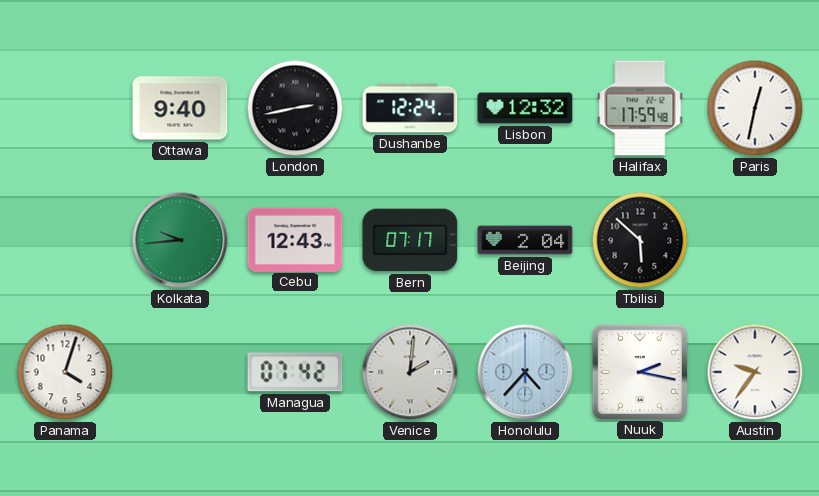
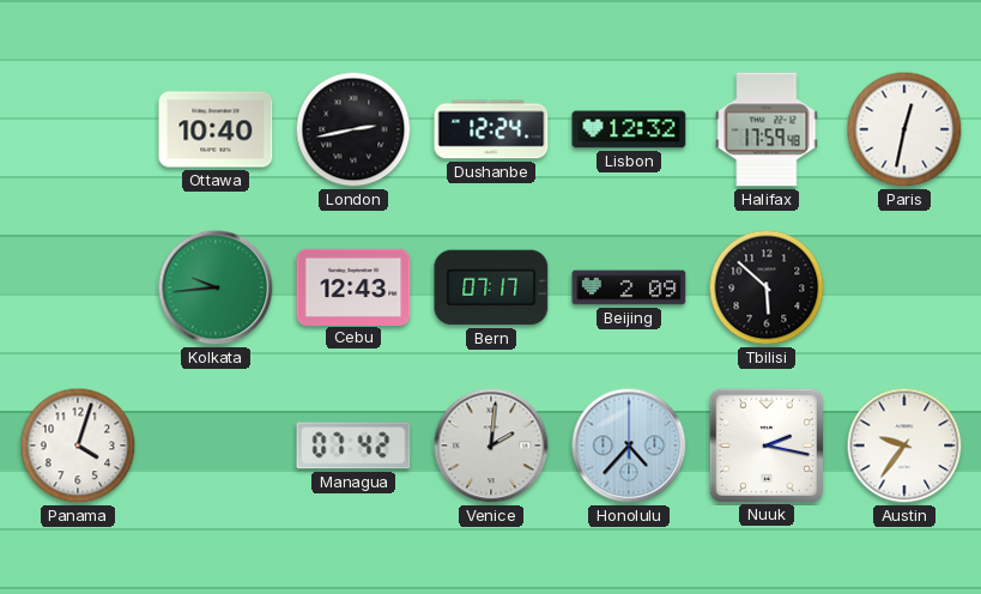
Ottawa: 9:40 -> 10:40
Beijing: 2:04 -> 2:09
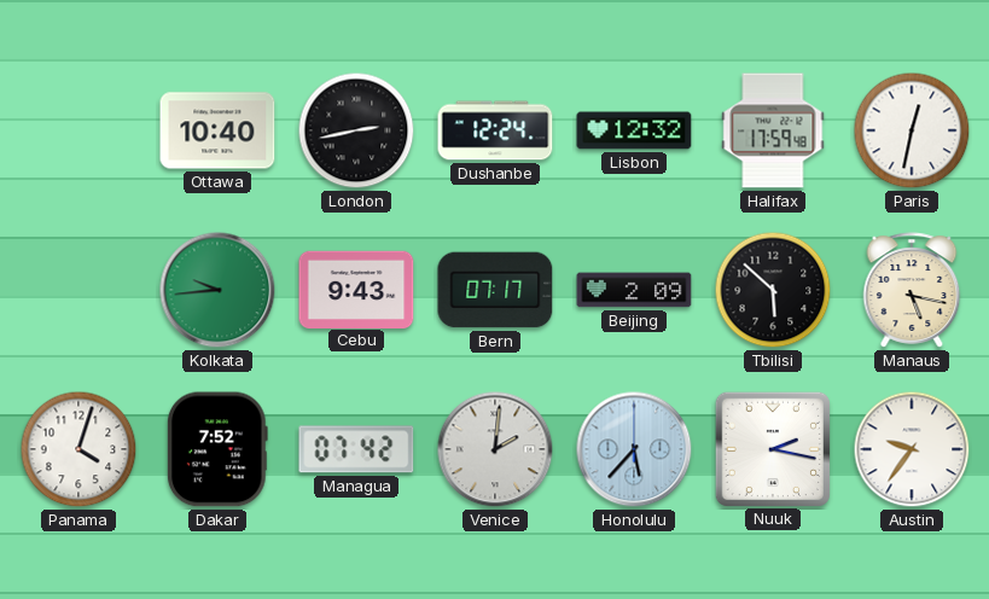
Cebu: 12:43 -> 9:43
Manaus: none -> 5:17
Dakar: none -> 7:52
Honolulu: 4:37 -> 5:37
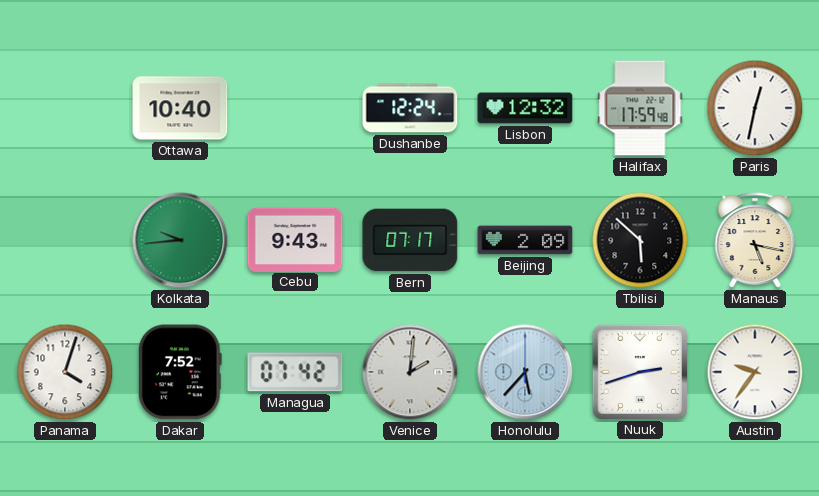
London: 2:43 -> none
Nuuk: 2:17 -> 2:42
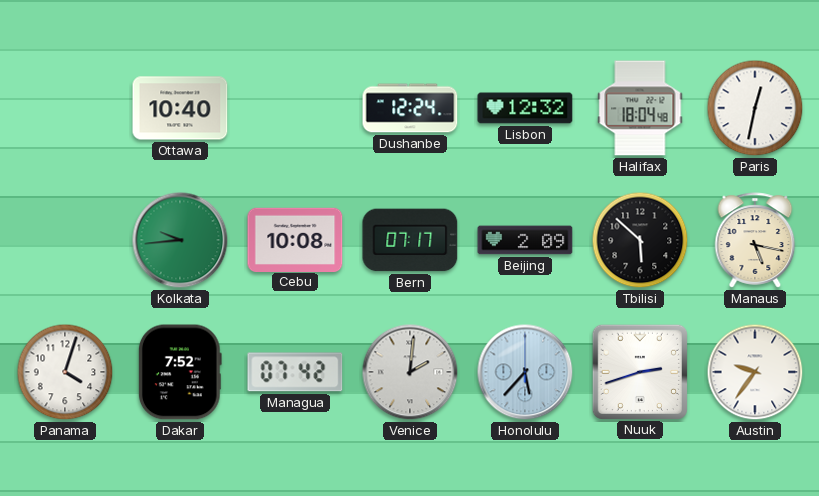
Halifax: 17:59 -> 18:04
Cebu: 9:43 -> 10:08
